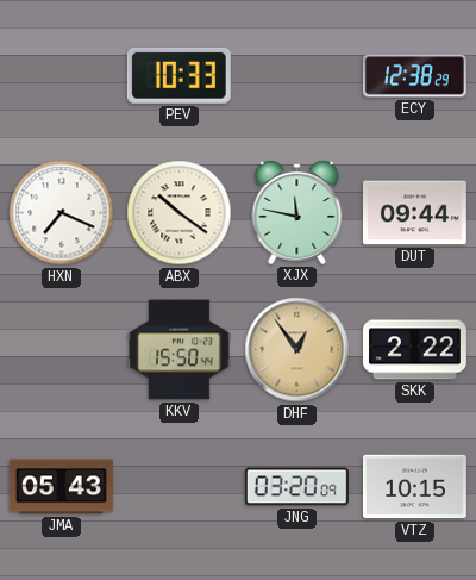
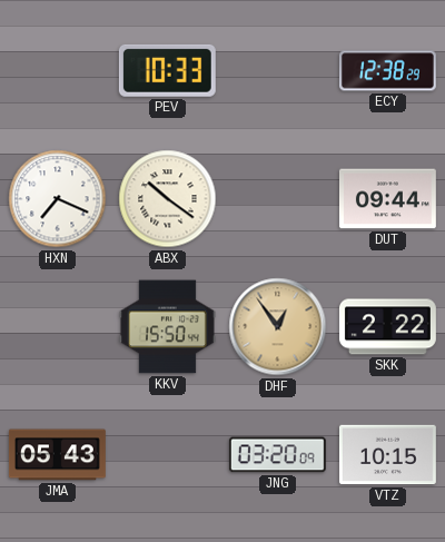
XJX: 11:47 -> none
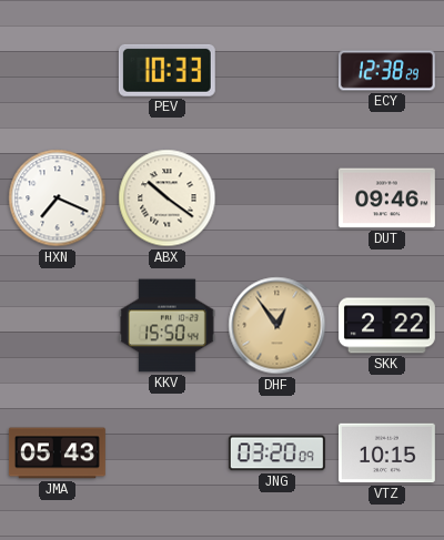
DUT: 09:44 -> 09:46
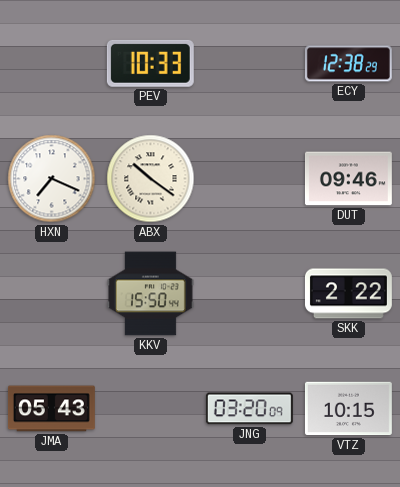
DHF: 12:54 -> none
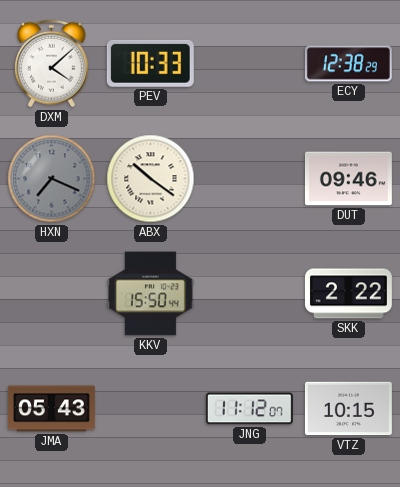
DXM: none -> 4:08
HXN dial: white -> grey
JNG: 03:20 -> 11:12
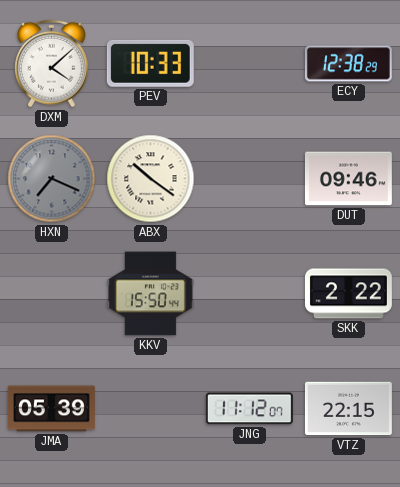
JMA: 05:43 -> 05:39
VTZ: 10:15 -> 22:15
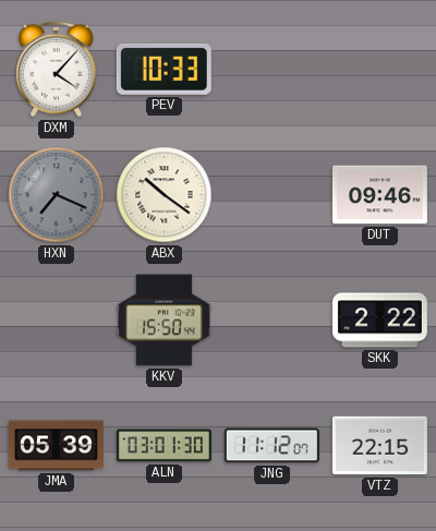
DXM: 4:08 -> 4:07
ECY: 12:38 -> none
ALN: none -> 03:01
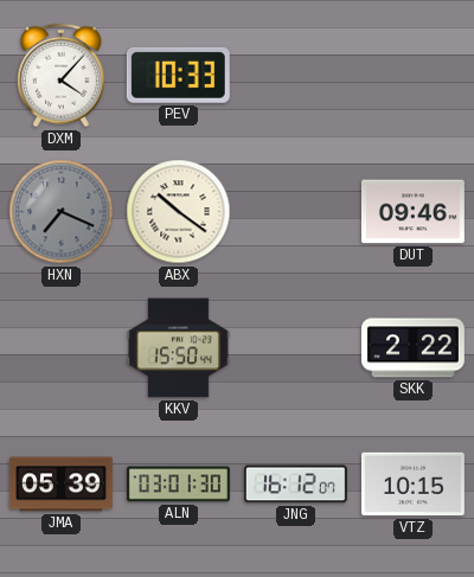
JNG: 11:12 -> 16:12
VTZ: 22:15 -> 10:15
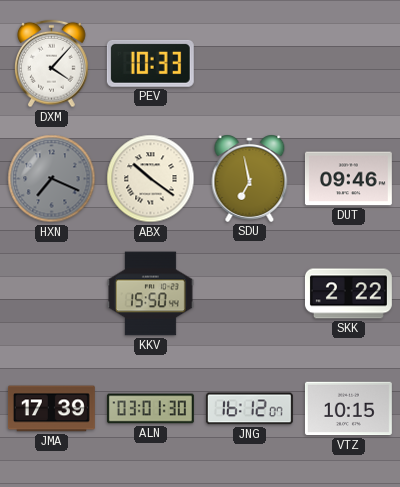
SDU: none -> 6:58
JMA: 05:39 -> 17:39
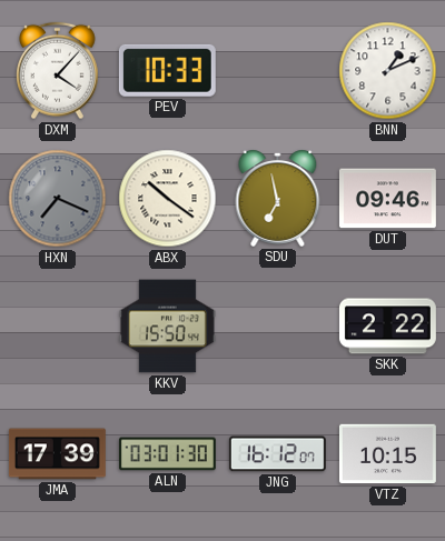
BNN: none -> 1:11
